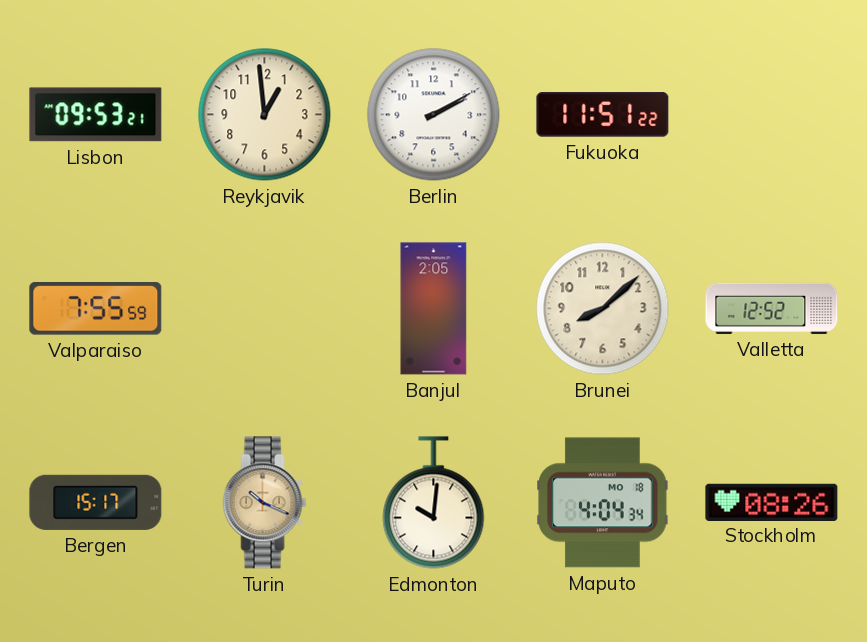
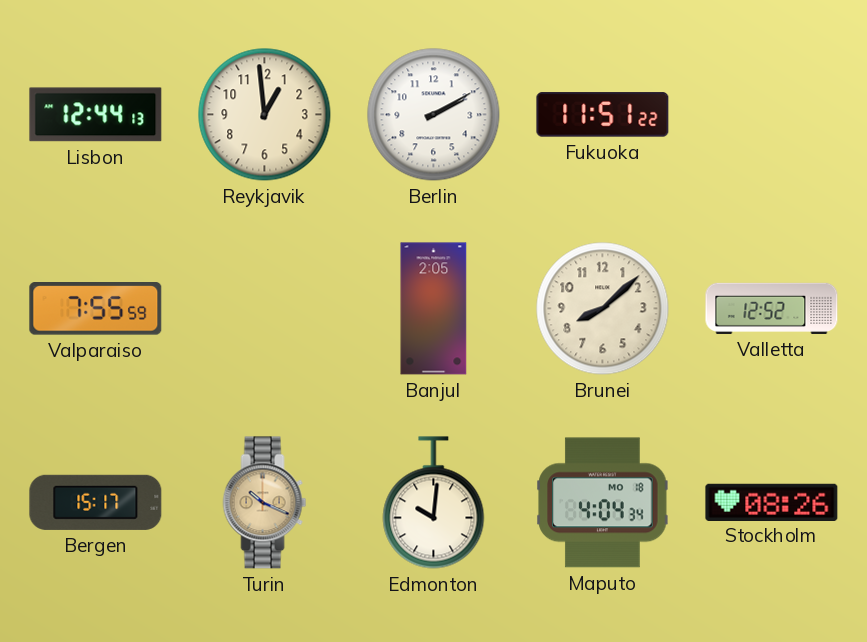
Lisbon: 09:53 -> 12:44
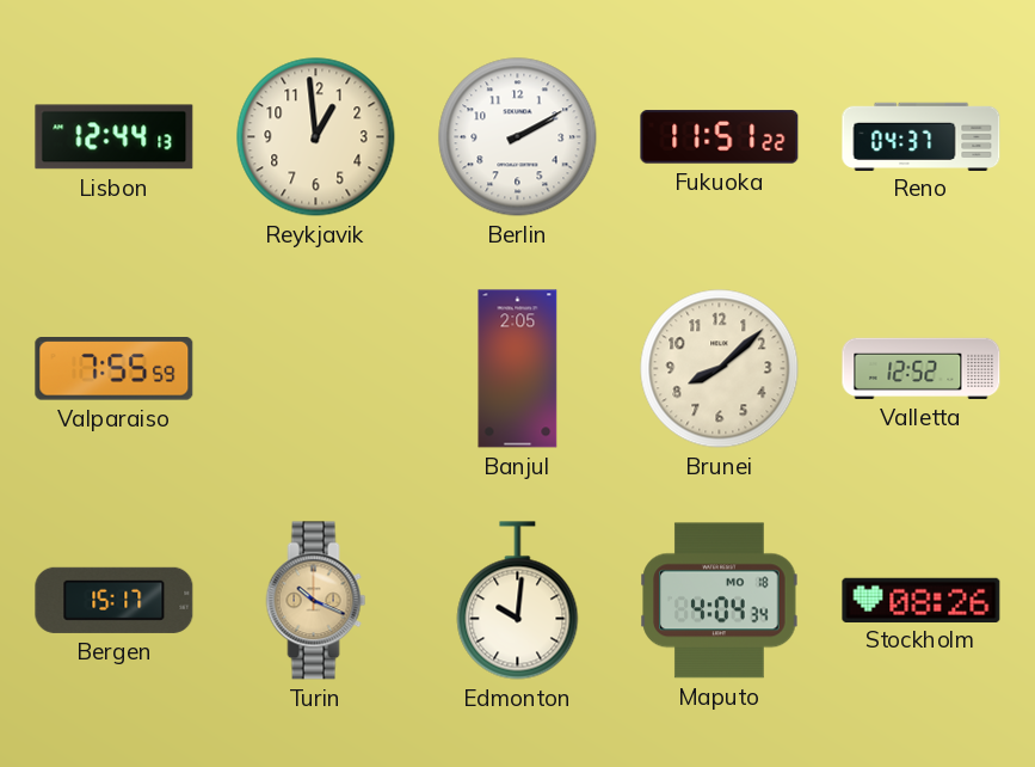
Reno: none -> 04:37
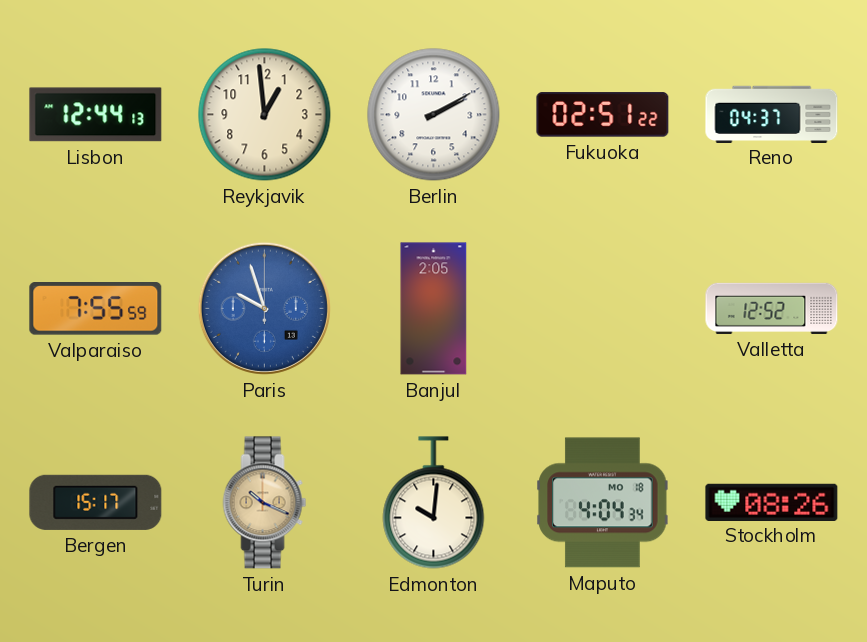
Fukuoka: 11:51 -> 02:51
Paris: none -> 9:57
Brunei: 8:08 -> none
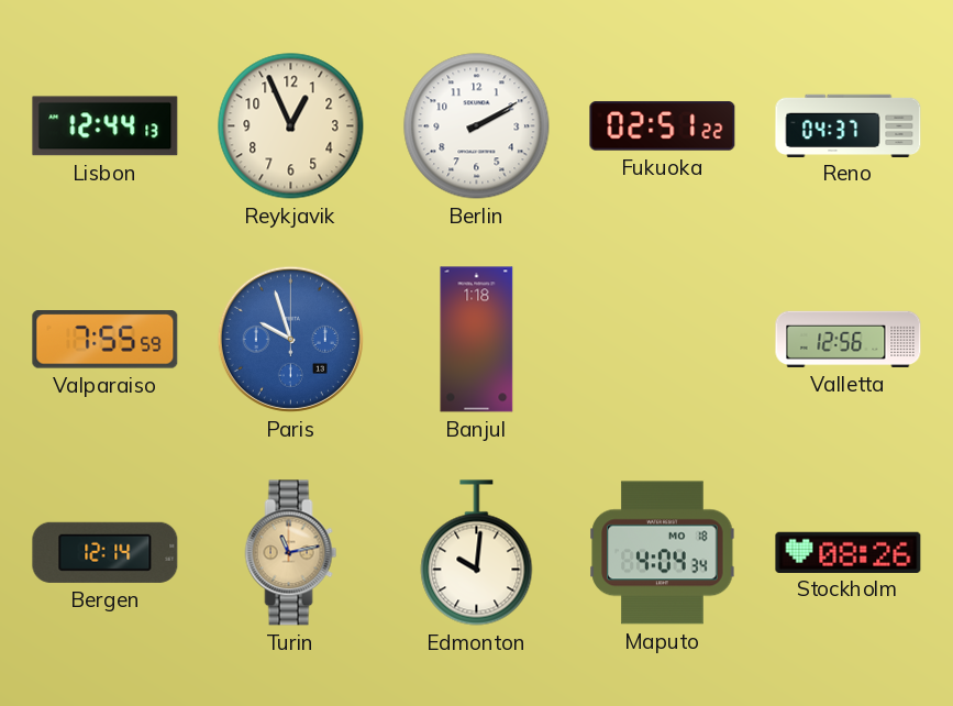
Reykjavik: 12:59 -> 12:56
Banjul: 2:05 -> 1:18
Valletta: 12:52 -> 12:56
Bergen: 15:17 -> 12:14
Turin: 10:19 -> 11:13
